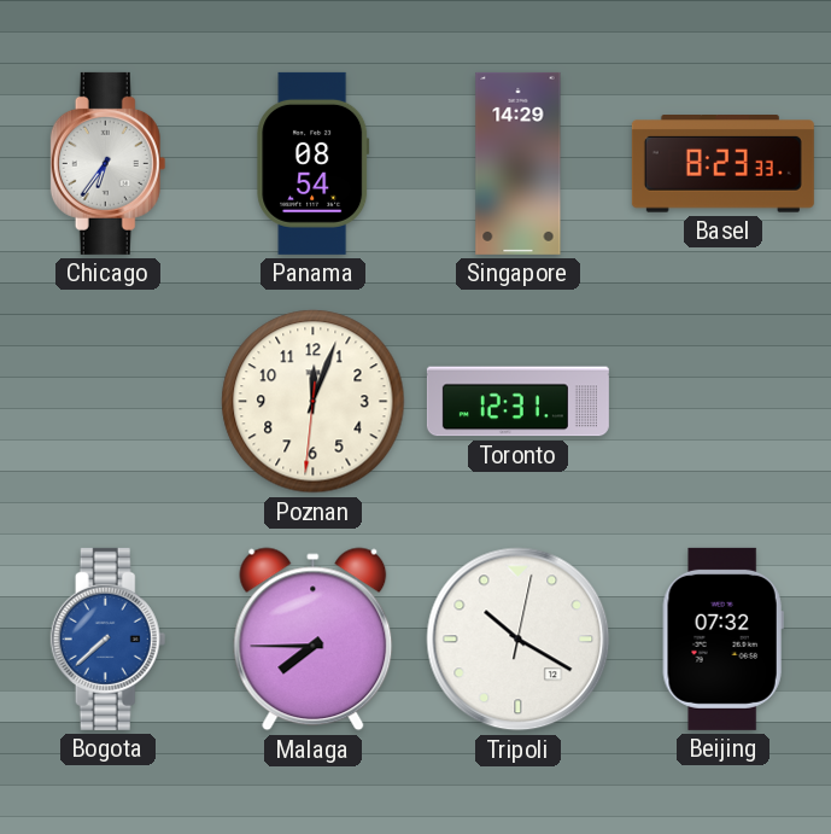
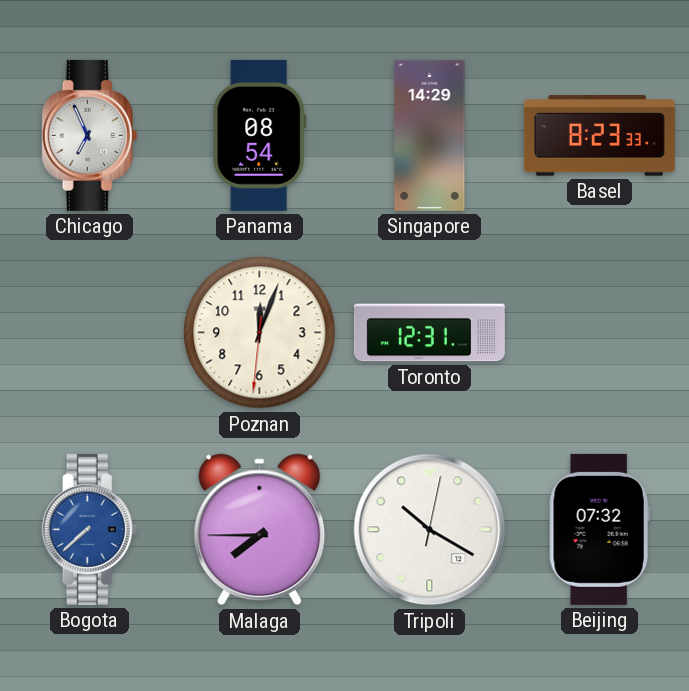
Chicago: 6:36 -> 6:56
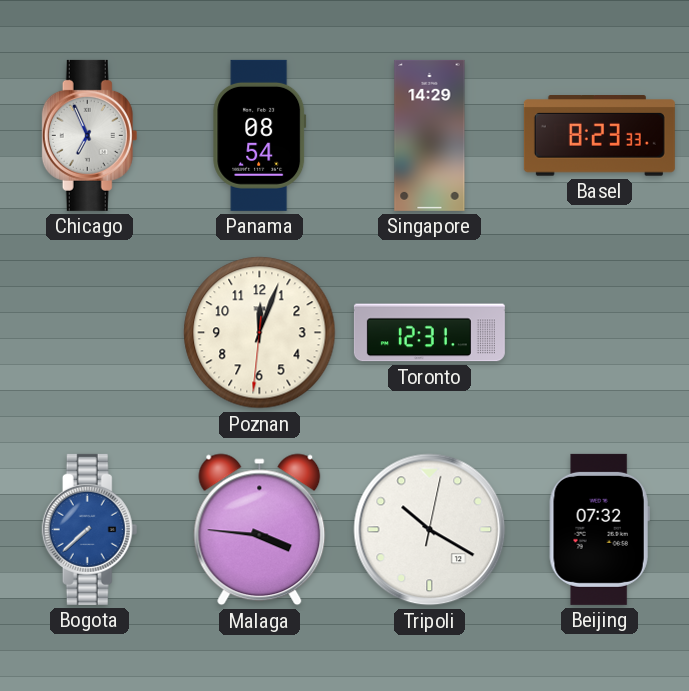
Malaga: 7:45 -> 3:46
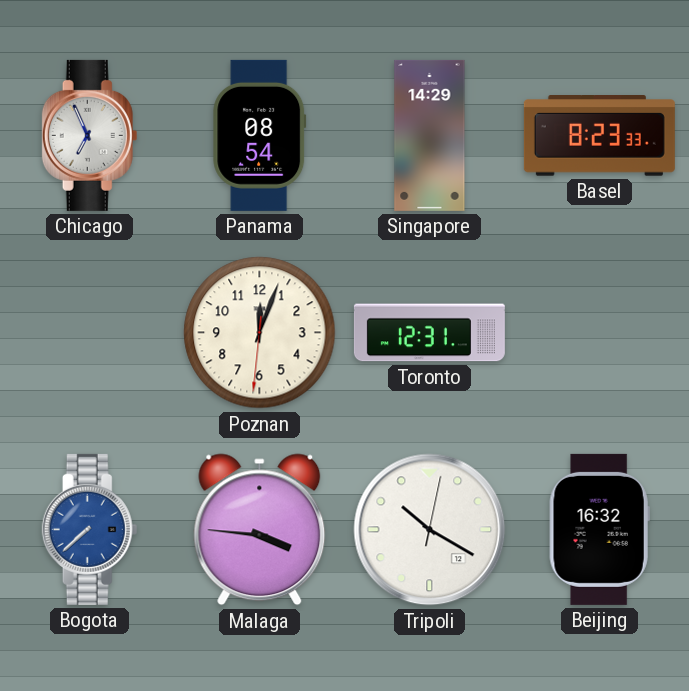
Beijing: 07:32 -> 16:32
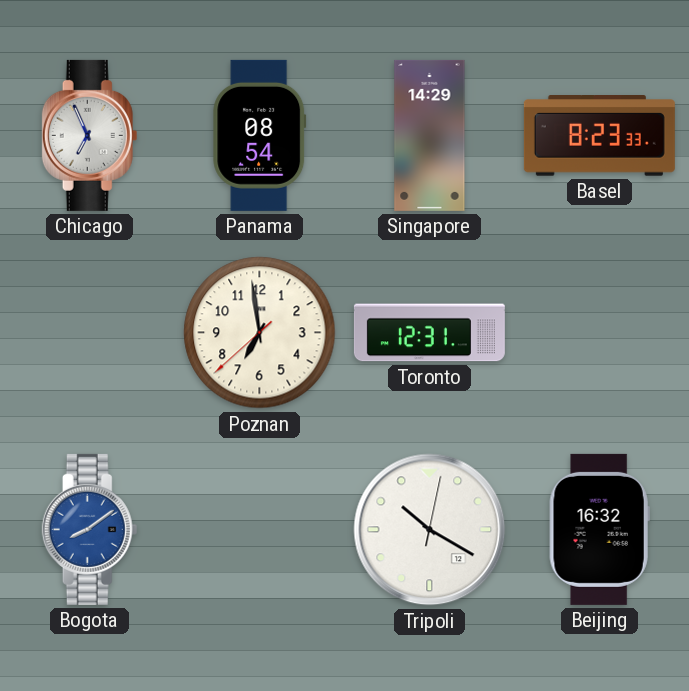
Poznan: 12:03 -> 6:58
Bogota: 7:38 -> 8:09
Malaga: 3:46 -> none
